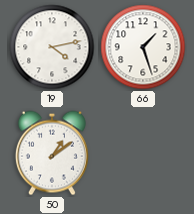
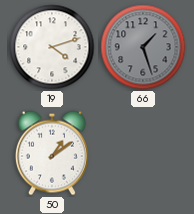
19: 4:13 -> 4:12
66 dial: white -> grey
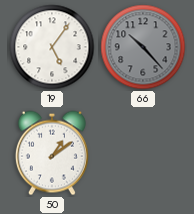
19: 4:12 -> 5:06
66: 1:27 -> 10:23
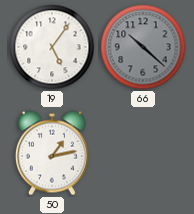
66: 10:23 -> 10:22
50: 1:09 -> 1:13
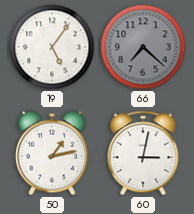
66: 10:22 -> 7:22
60: none -> 3:02
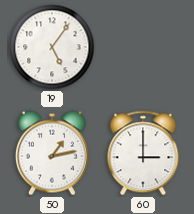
66: 7:22 -> none
60: 3:02 -> 3:00
